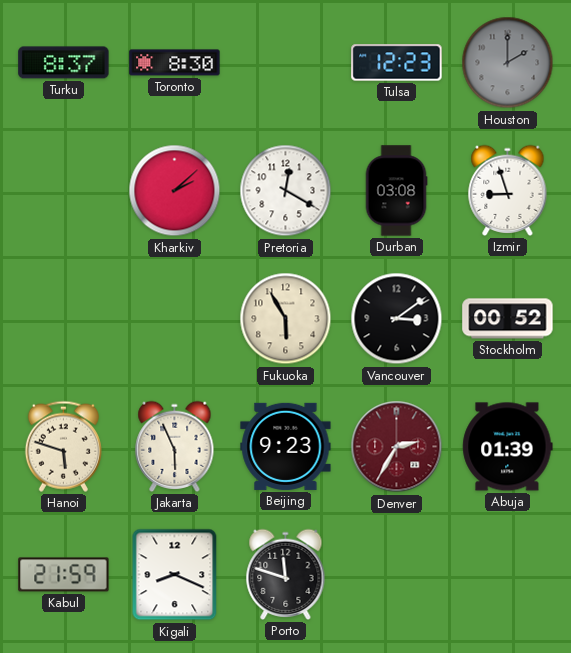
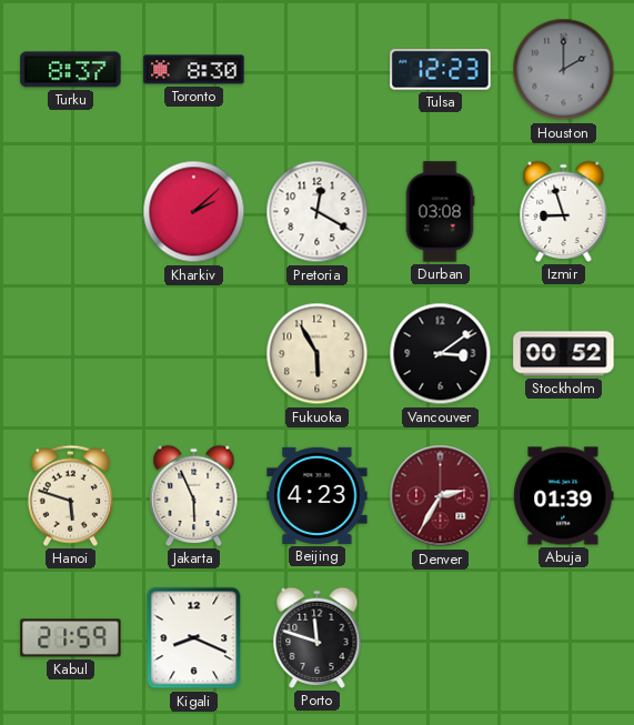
Beijing: 9:23 -> 4:23
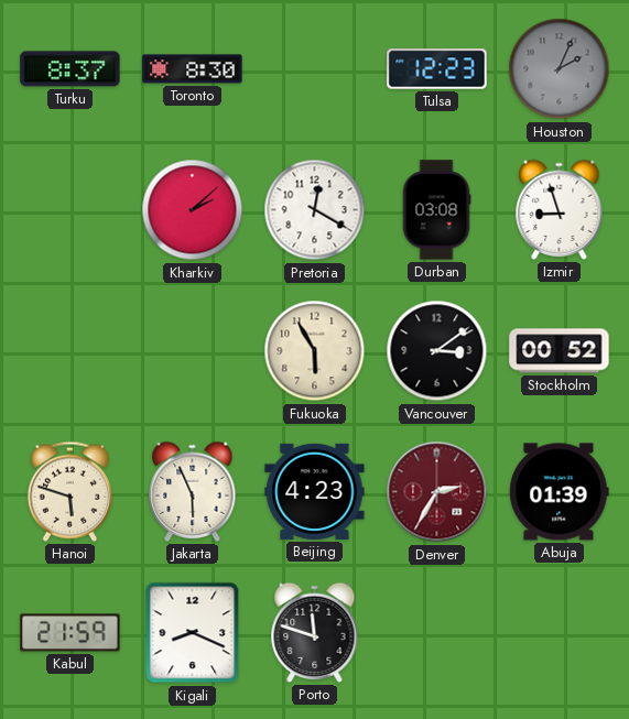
Houston: 2:00 -> 2:04
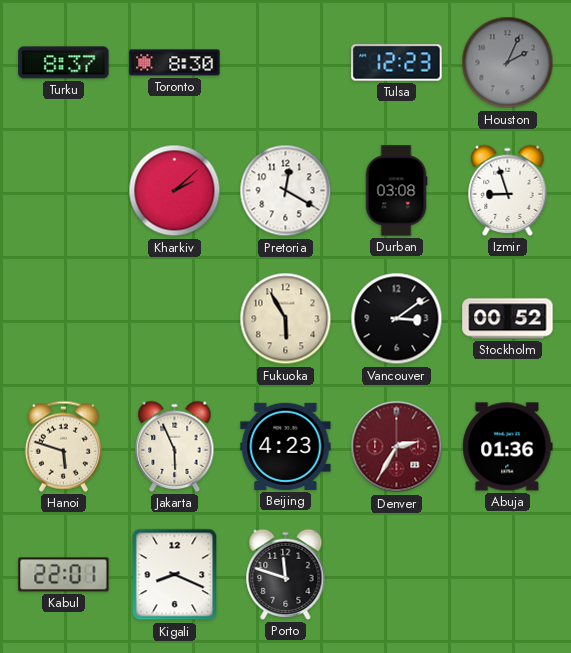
Abuja: 01:39 -> 01:36
Kabul: 21:59 -> 22:01
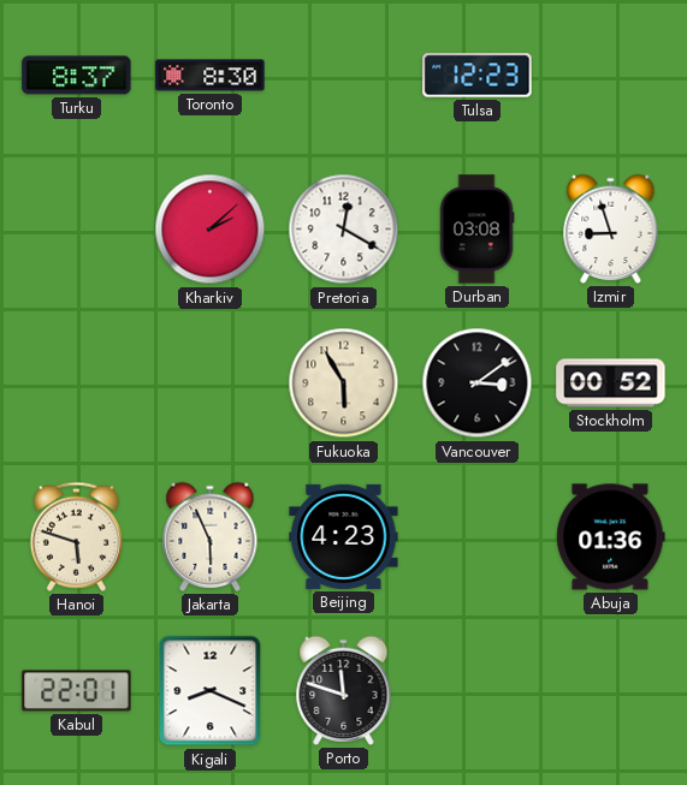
Houston: 2:04 -> none
Denver: 2:35 -> none
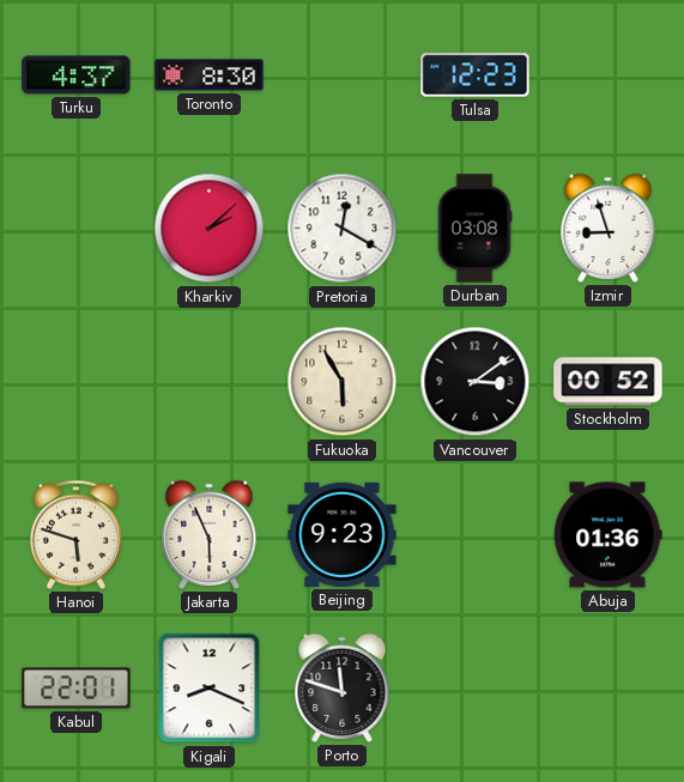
Turku: 8:37 -> 4:37
Beijing: 4:23 -> 9:23
